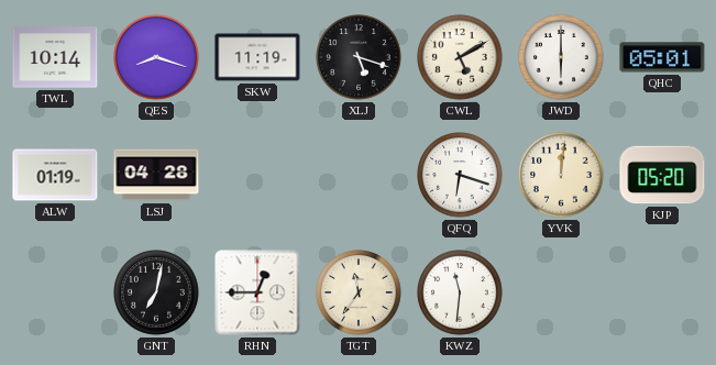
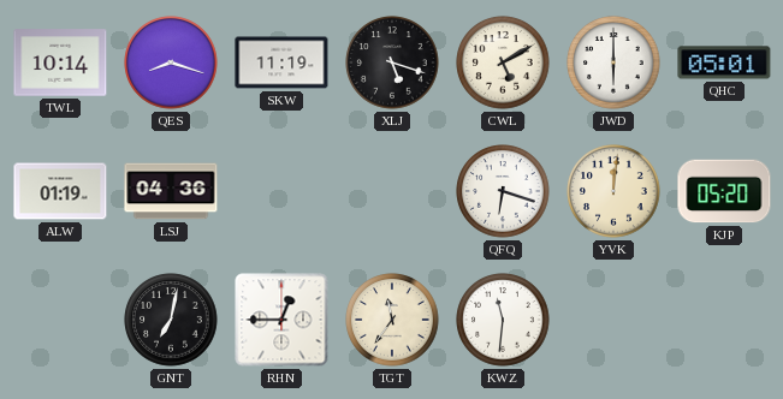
LSJ: 04:28 -> 04:36
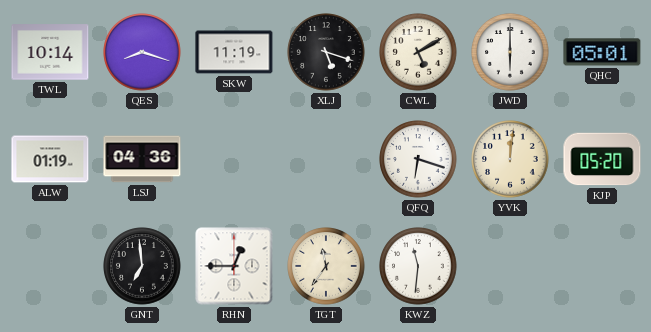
GNT: 7:02 -> 6:59
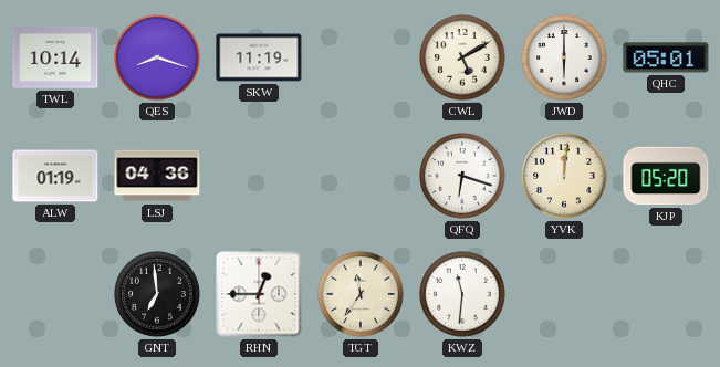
XLJ: 5:18 -> none
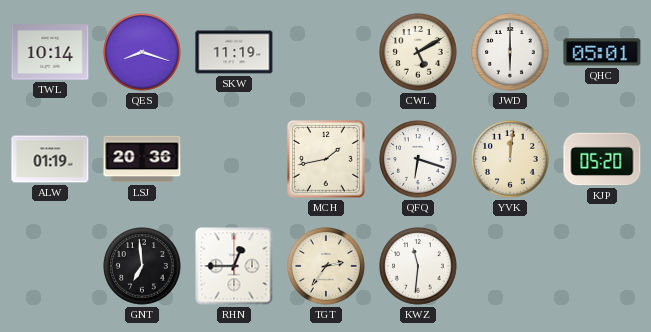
LSJ: 04:36 -> 20:36
MCH: none -> 1:43
TGT: 11:36 -> 2:36
